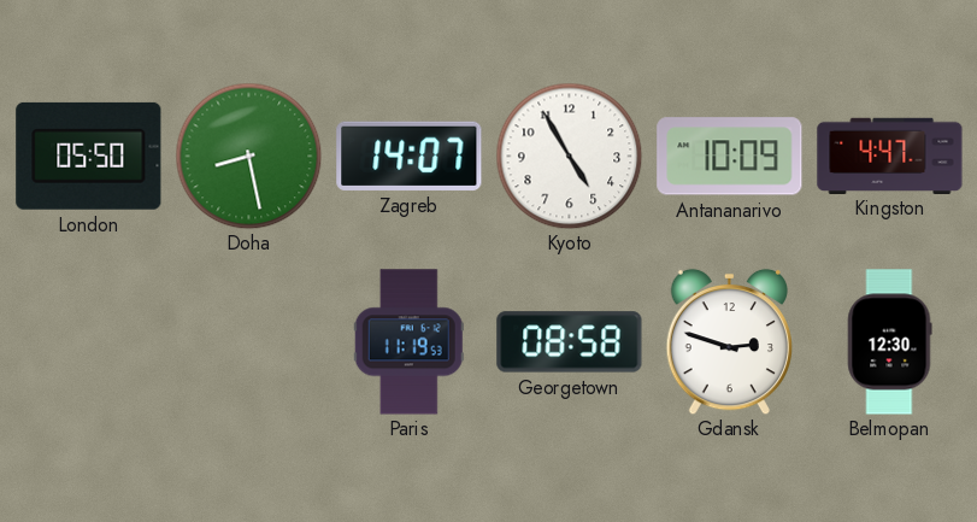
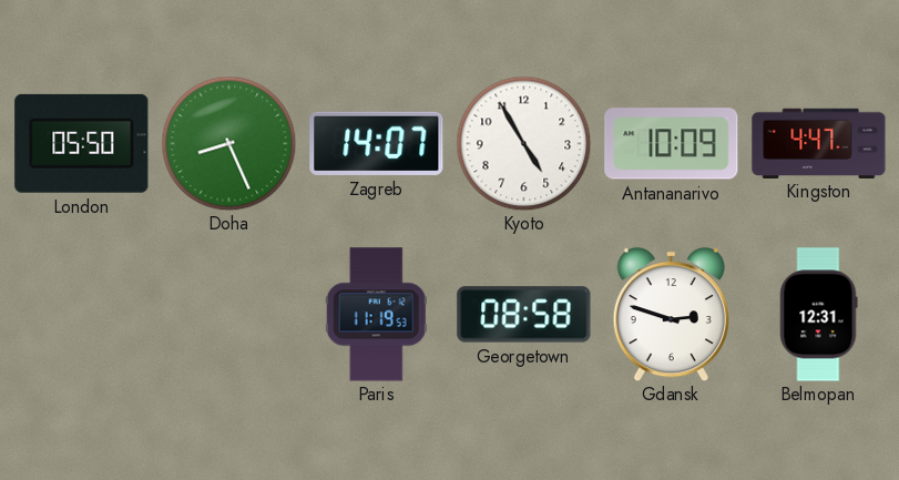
Doha: 8:28 -> 8:26
Belmopan: 12:30 -> 12:31
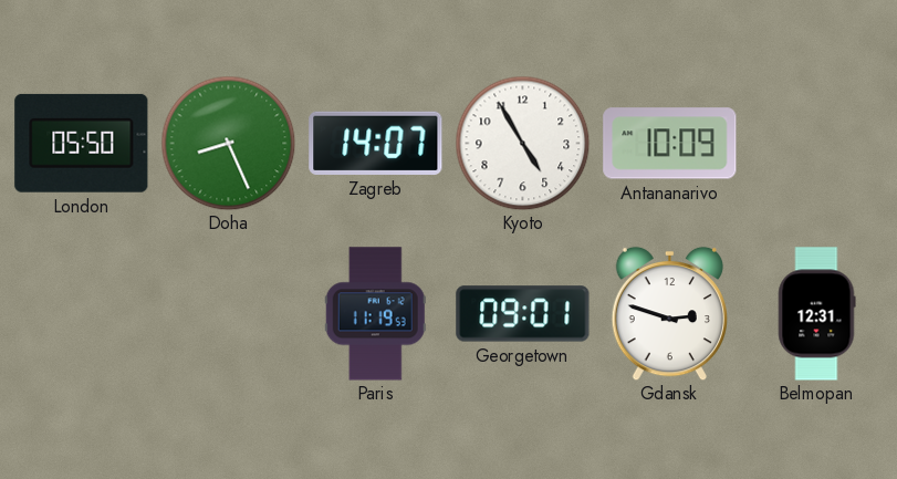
Kingston: 4:47 -> none
Georgetown: 08:58 -> 09:01
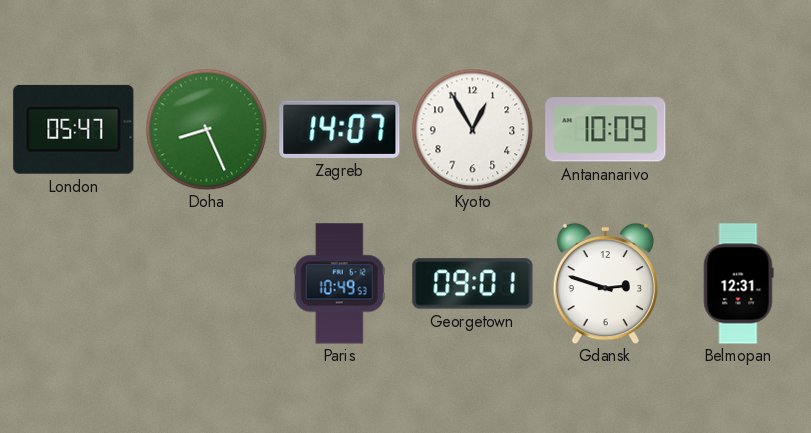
London: 05:50 -> 05:47
Kyoto: 4:55 -> 12:55
Paris: 11:19 -> 10:49
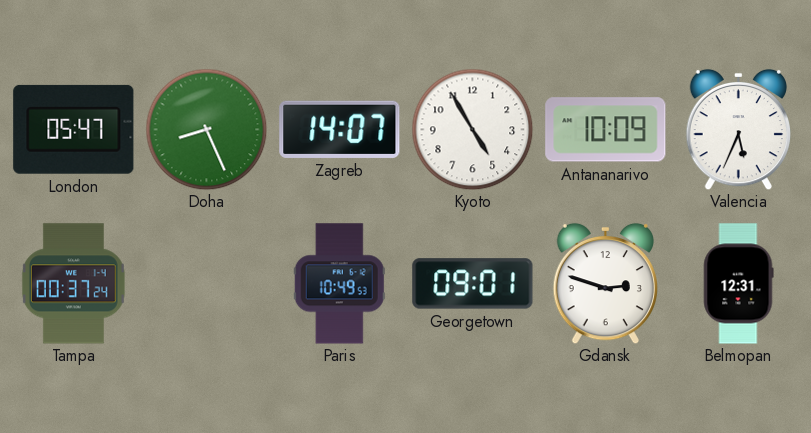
Kyoto: 12:55 -> 4:55
Valencia: none -> 5:34
Tampa: none -> 00:37
